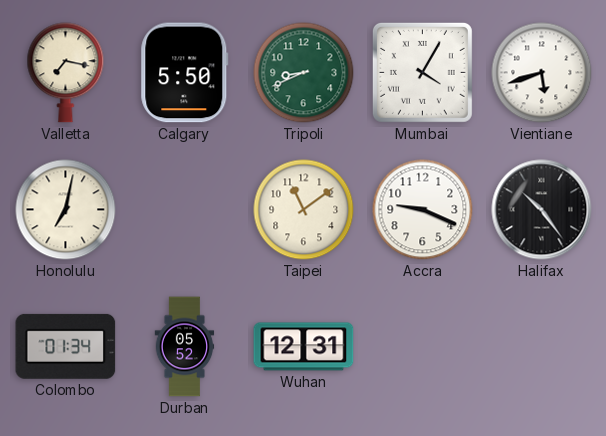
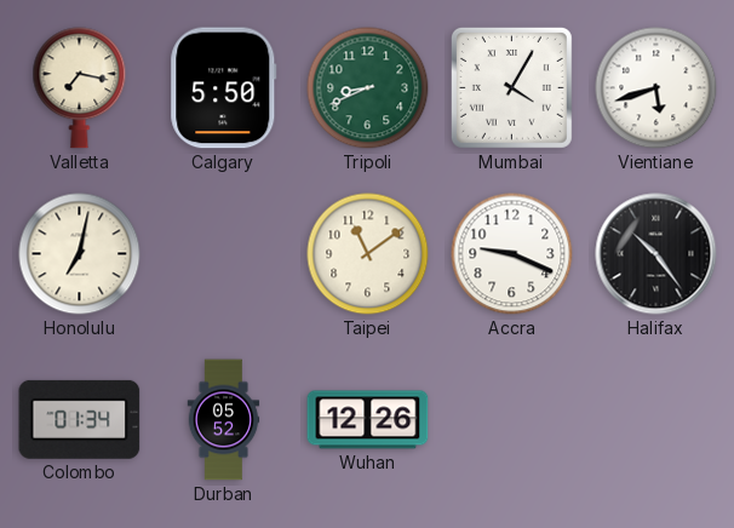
Wuhan: 12:31 -> 12:26
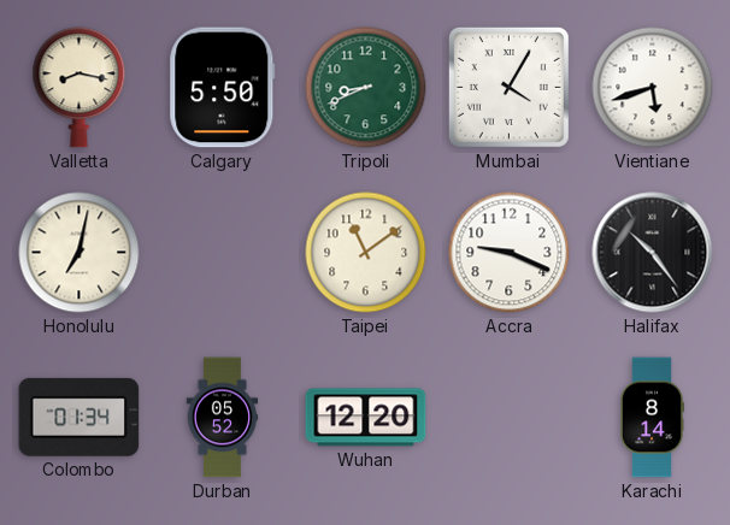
Valletta: 7:17 -> 8:17
Wuhan: 12:26 -> 12:20
Karachi: none -> 8:14
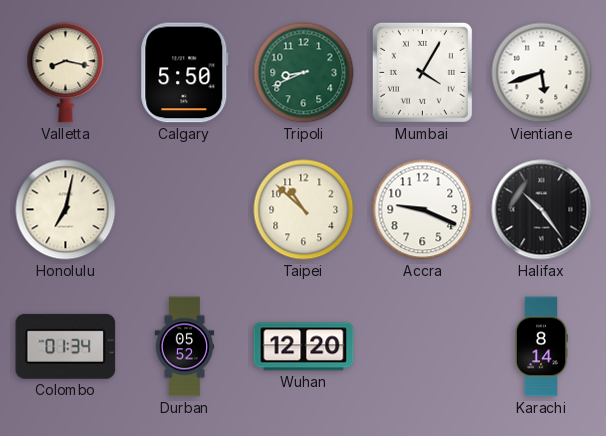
Taipei: 11:09 -> 10:52
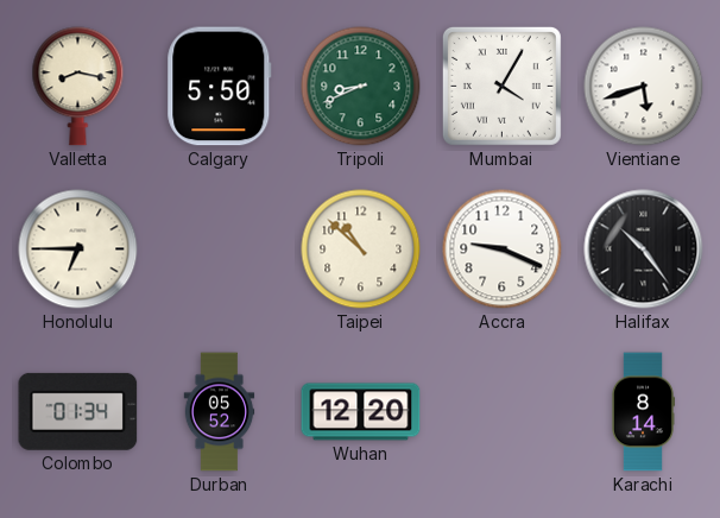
Honolulu: 7:02 -> 6:45
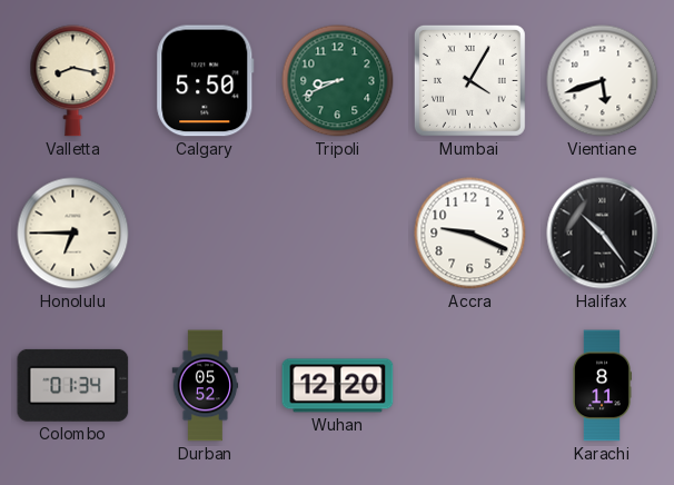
Taipei: 10:52 -> none
Karachi: 8:14 -> 8:11
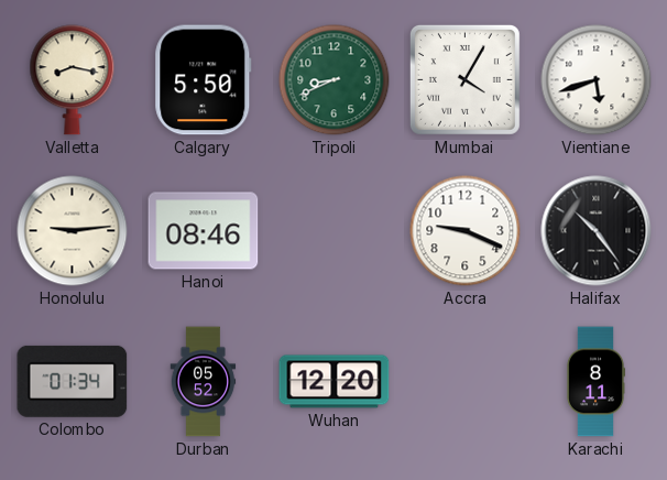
Honolulu: 6:45 -> 9:14
Hanoi: none -> 08:46
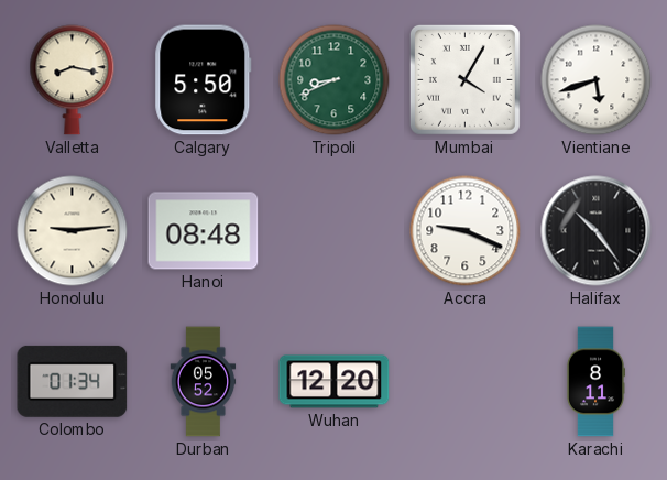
Hanoi: 08:46 -> 08:48
